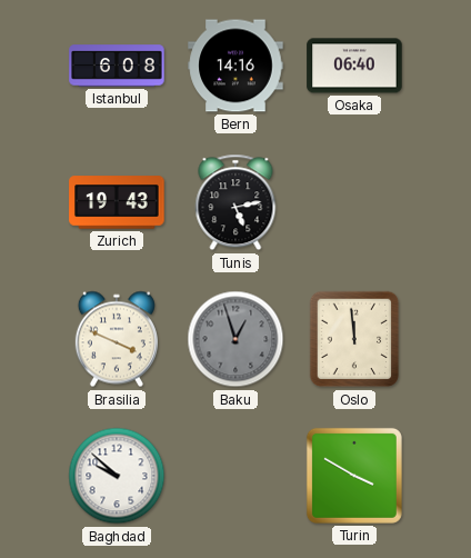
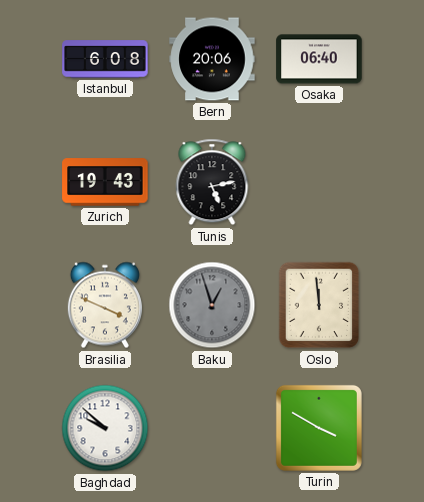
Bern: 14:16 -> 20:06
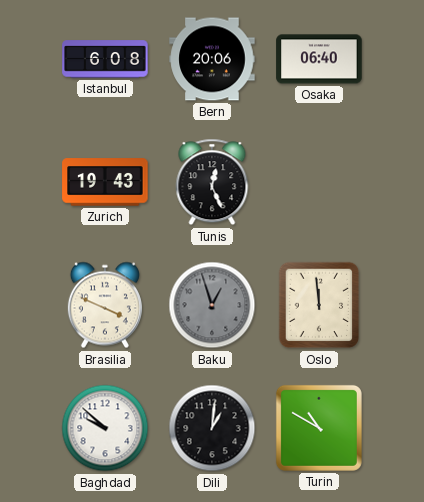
Tunis: 5:13 -> 12:26
Dili: none -> 1:01
Turin: 3:50 -> 10:50
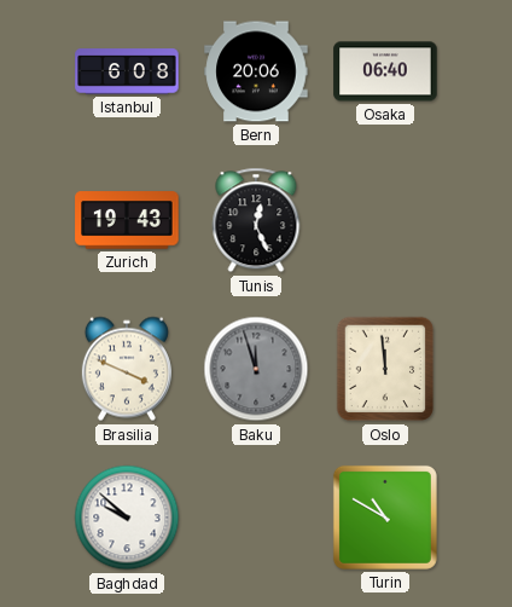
Baku: 12:57 -> 11:57
Dili: 1:01 -> none
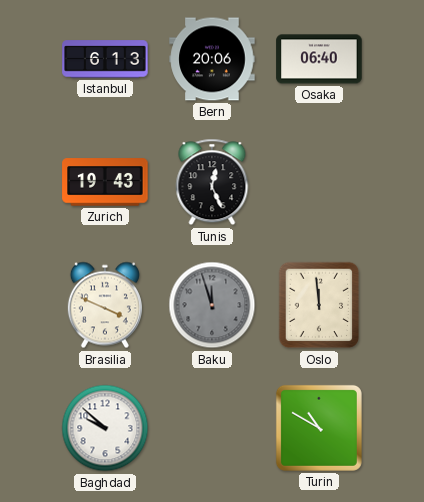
Istanbul: 6:08 -> 6:13
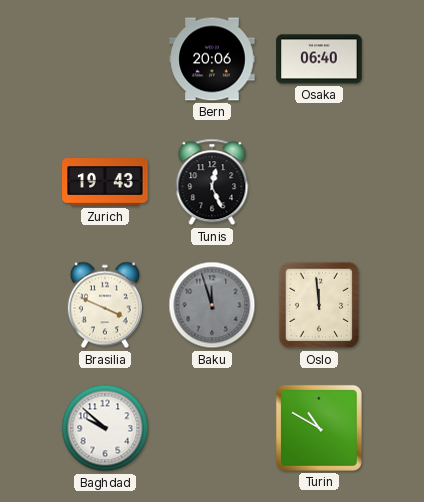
Istanbul: 6:13 -> none
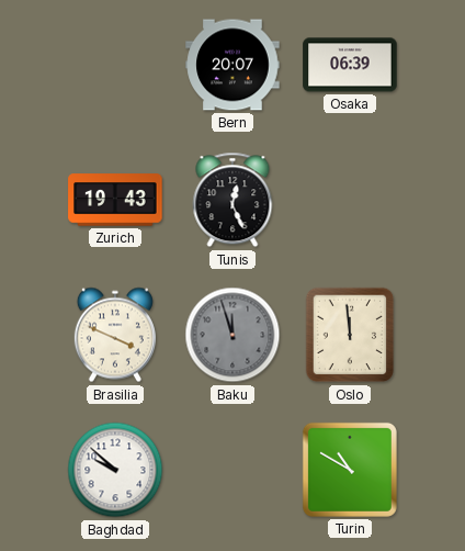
Bern: 20:06 -> 20:07
Osaka: 06:40 -> 06:39
